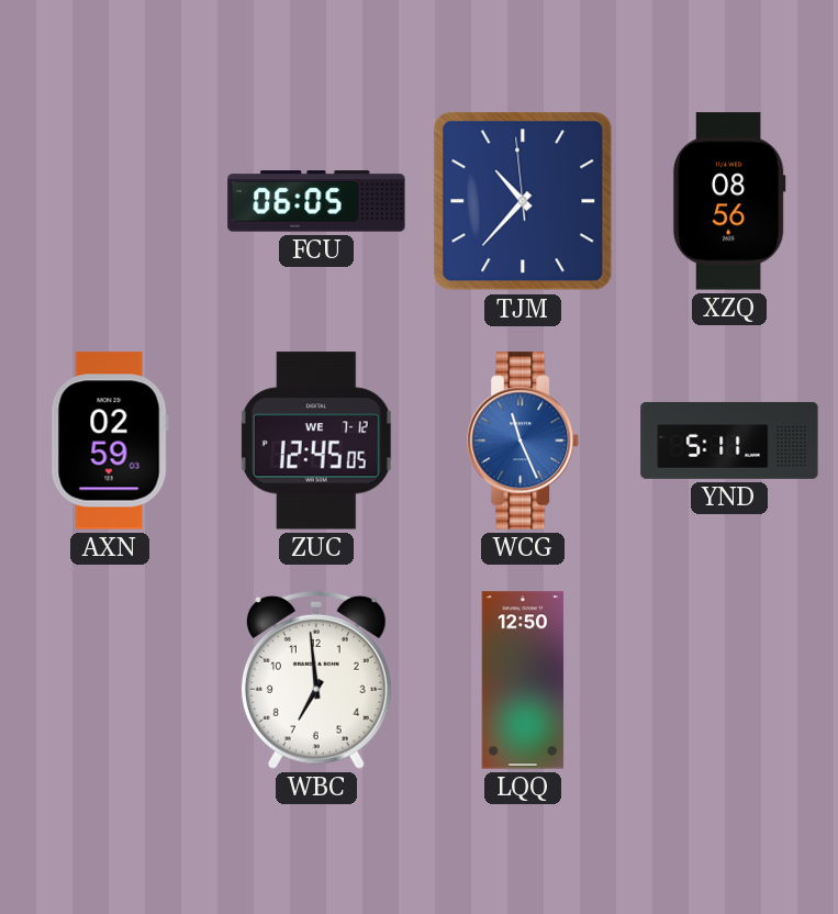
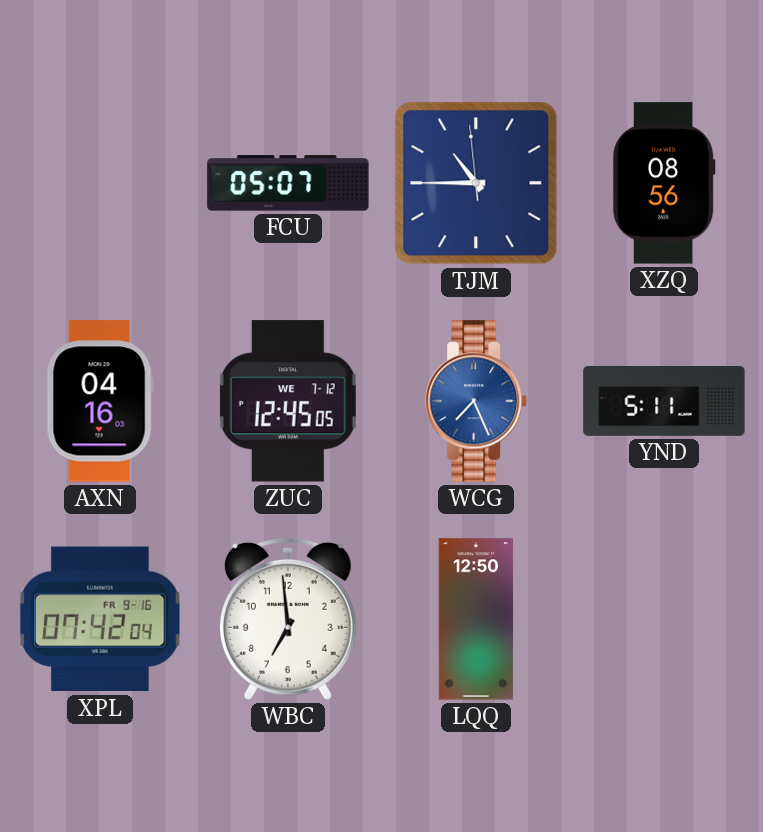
FCU: 06:05 -> 05:07
TJM: 10:36 -> 10:44
AXN: 02:59 -> 04:16
WCG: 11:26 -> 7:26
XPL: none -> 07:42
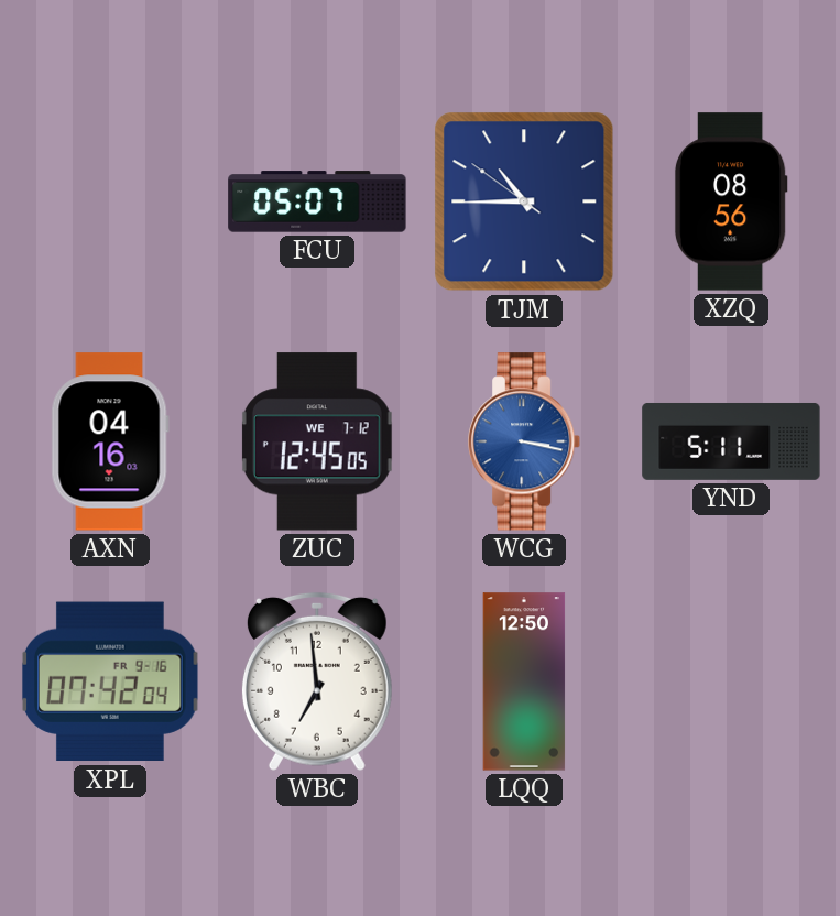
TJM: 10:44:59 -> 10:44:51
WCG: 7:26 -> 3:17
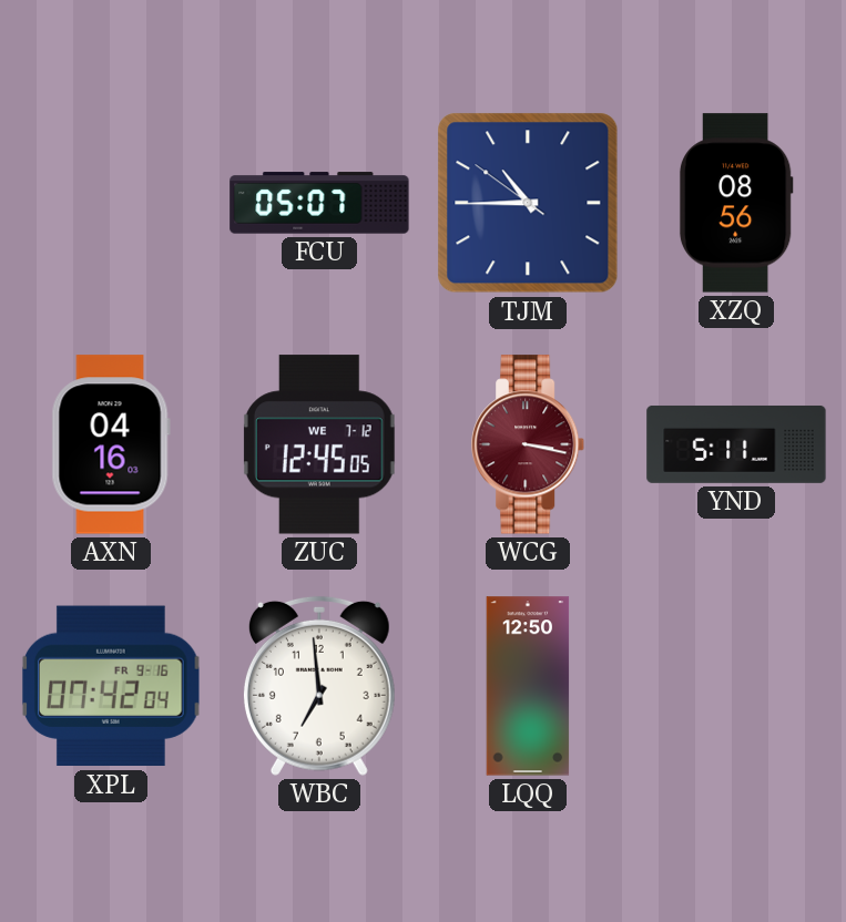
WCG dial: blue -> burgundy
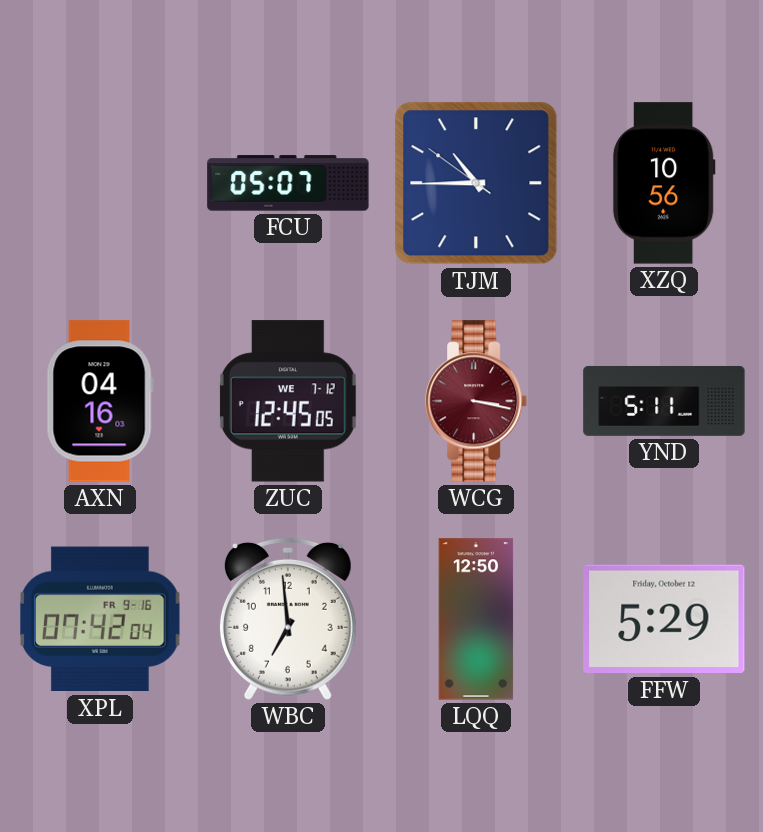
XZQ: 08:56 -> 10:56
FFW: none -> 5:29
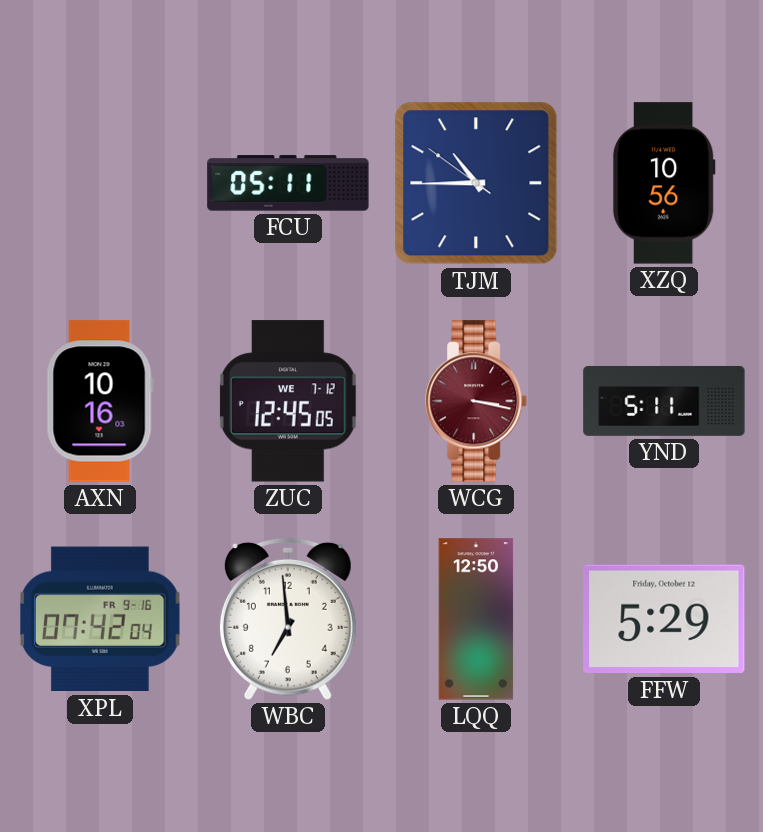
FCU: 05:07 -> 05:11
AXN: 04:16 -> 10:16
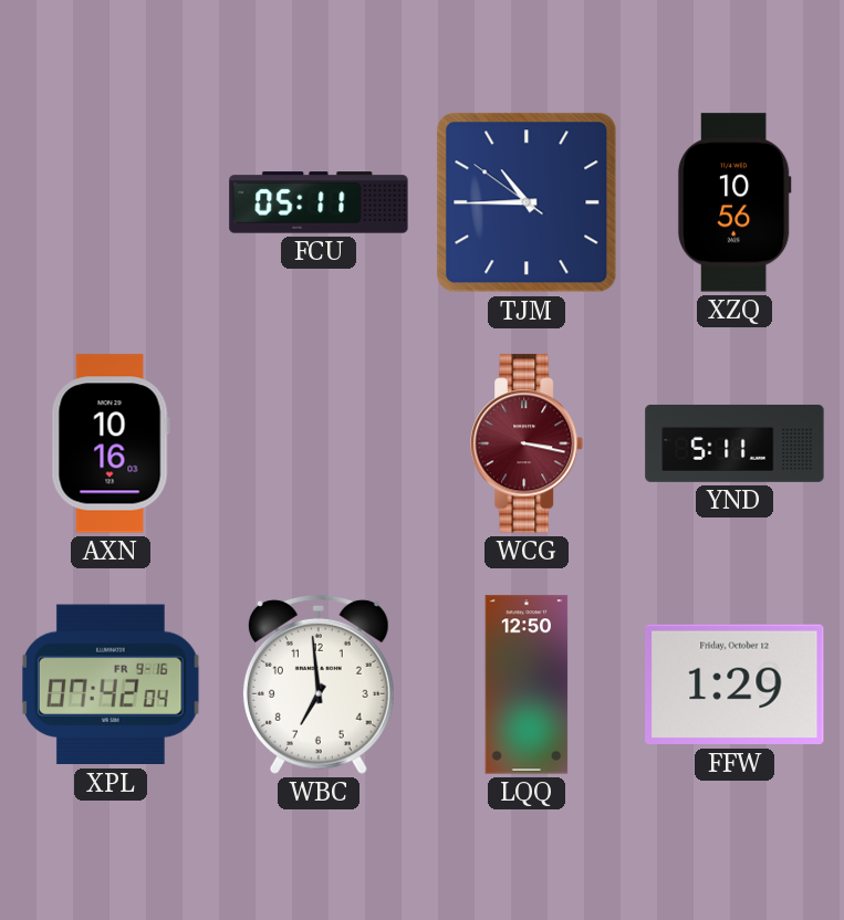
ZUC: 12:45 -> none
FFW: 5:29 -> 1:29
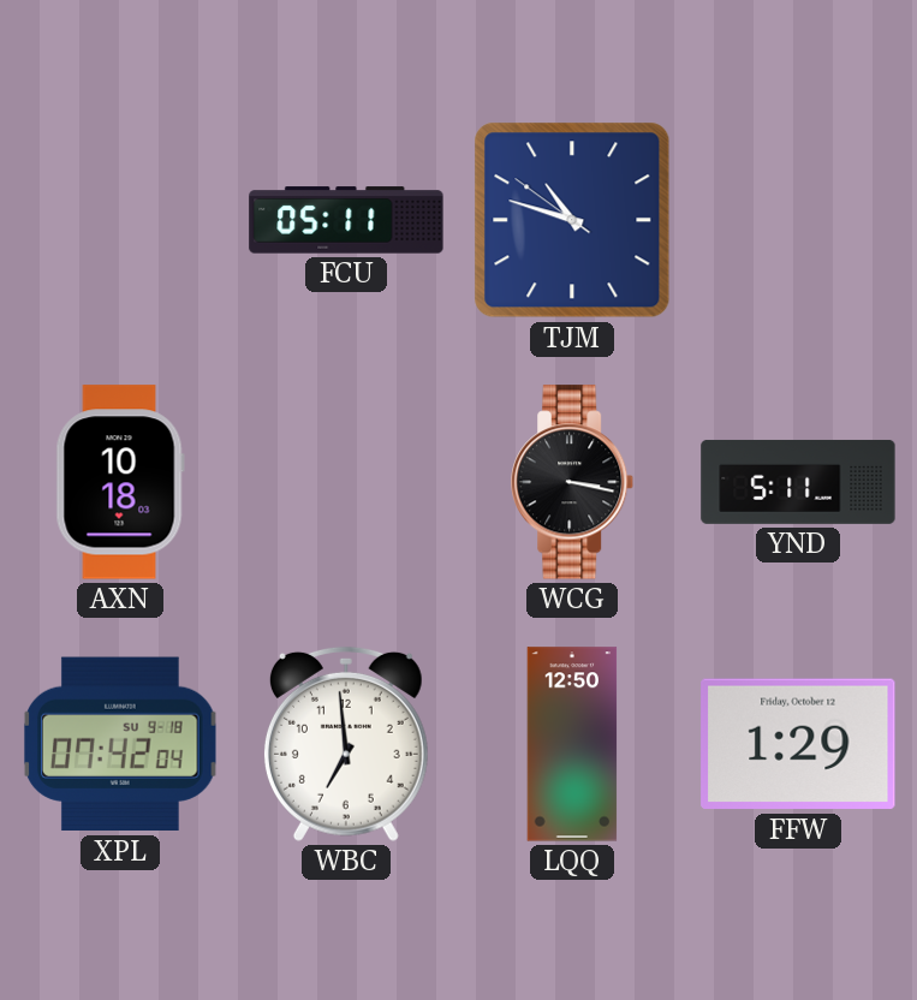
TJM: 10:44 -> 10:47
XZQ: 10:56 -> none
AXN: 10:16 -> 10:18
WCG dial: burgundy -> black
XPL date: FR 9-16 -> SU 9-18
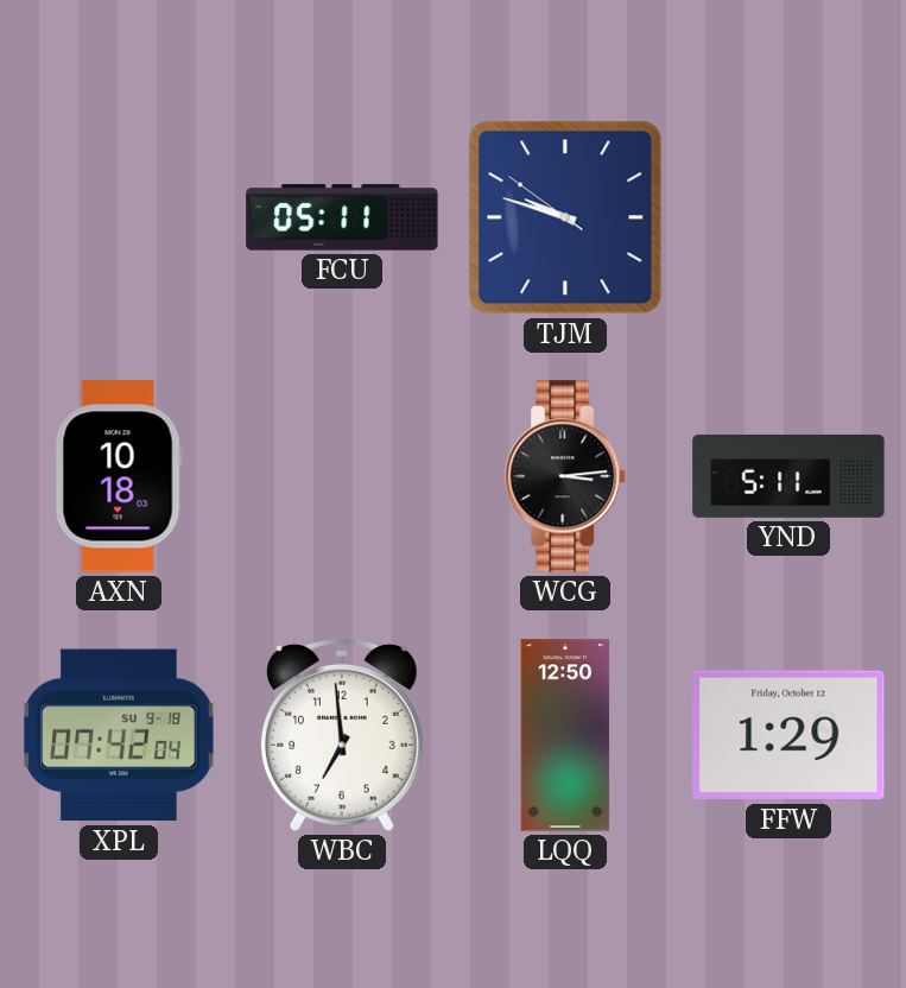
TJM: 10:47 -> 9:47
WCG: 3:17 -> 3:14
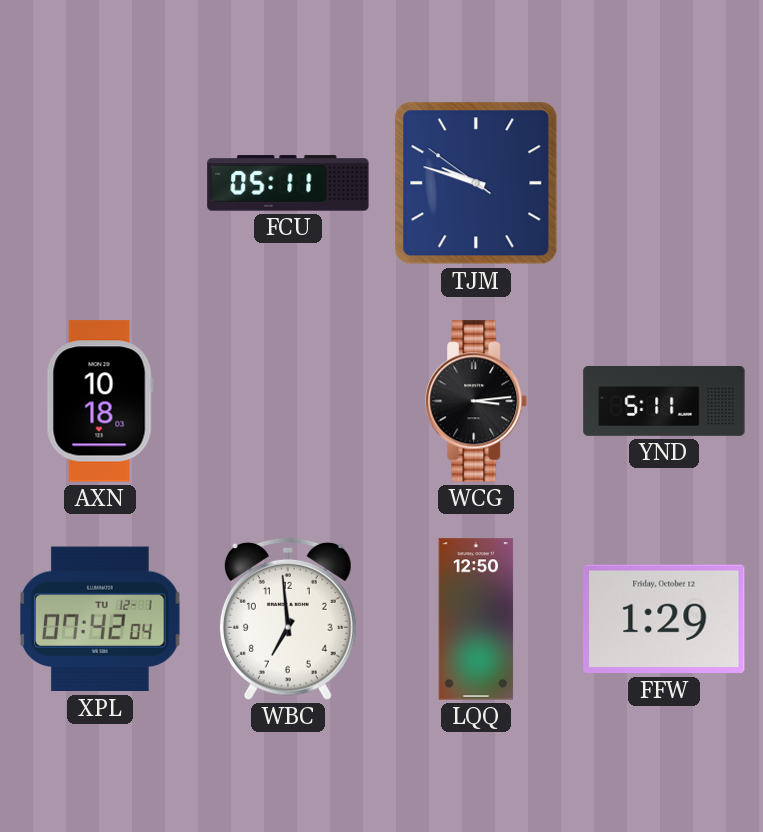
XPL date: SU 9-18 -> TU 12-1
